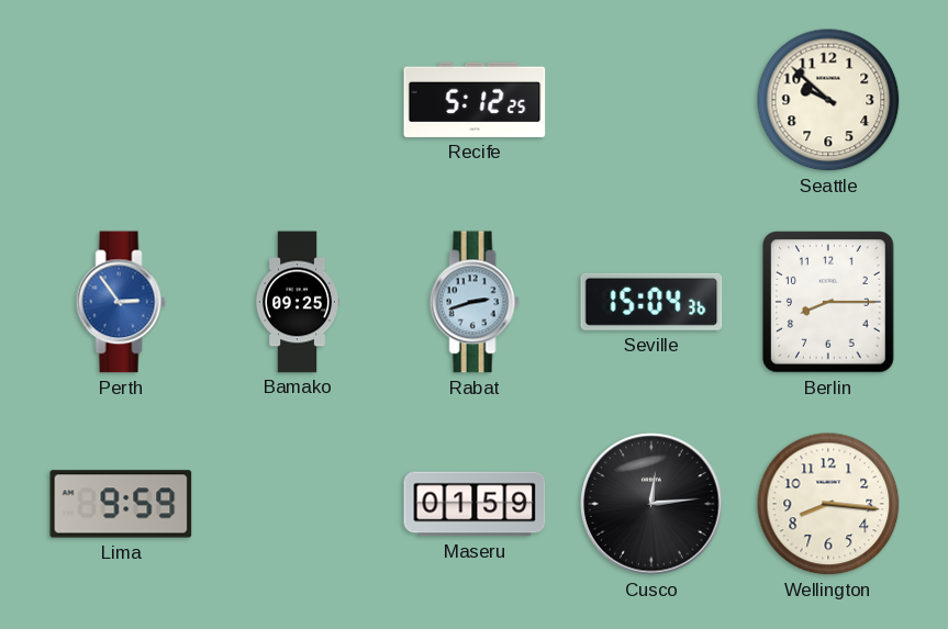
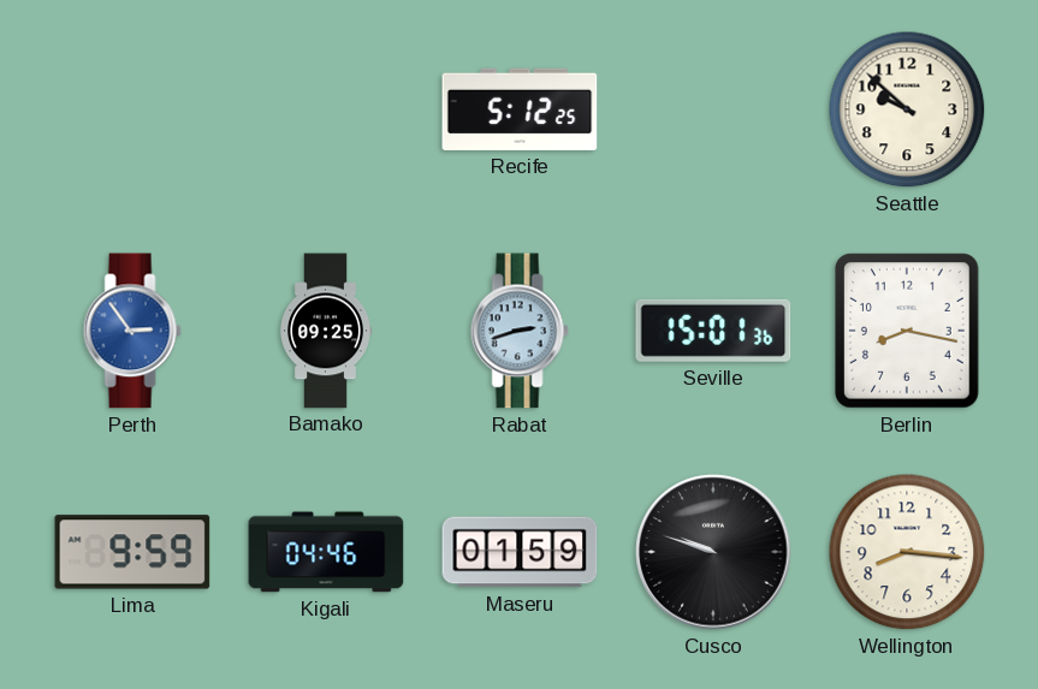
Seville: 15:04 -> 15:01
Berlin: 8:15 -> 8:17
Kigali: none -> 04:46
Cusco: 12:14 -> 9:48
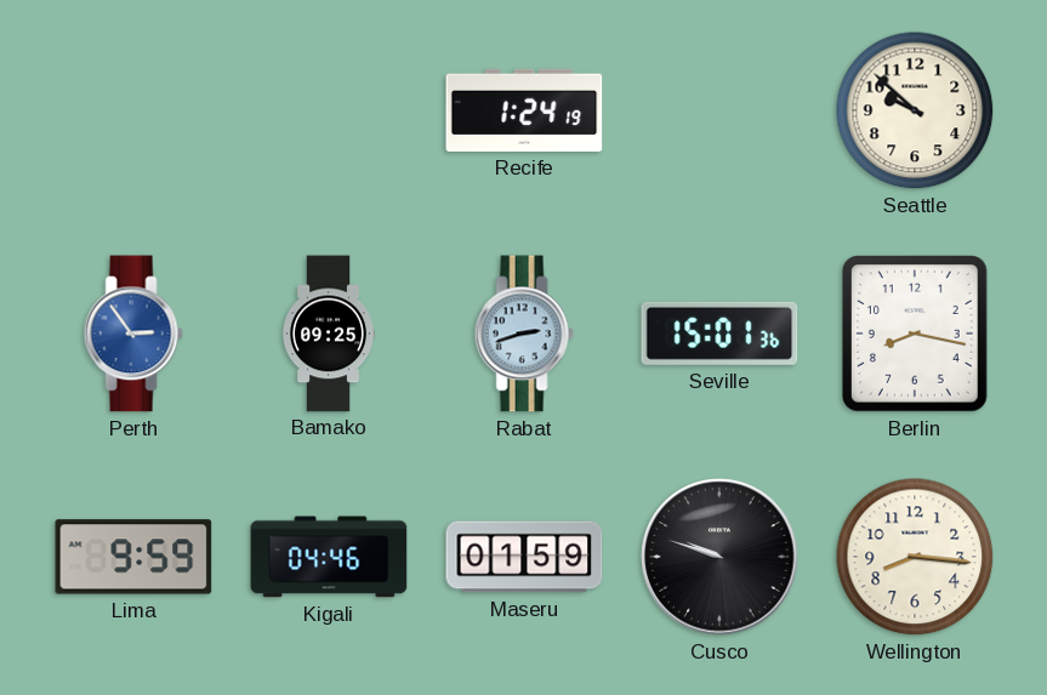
Recife: 5:12 -> 1:24
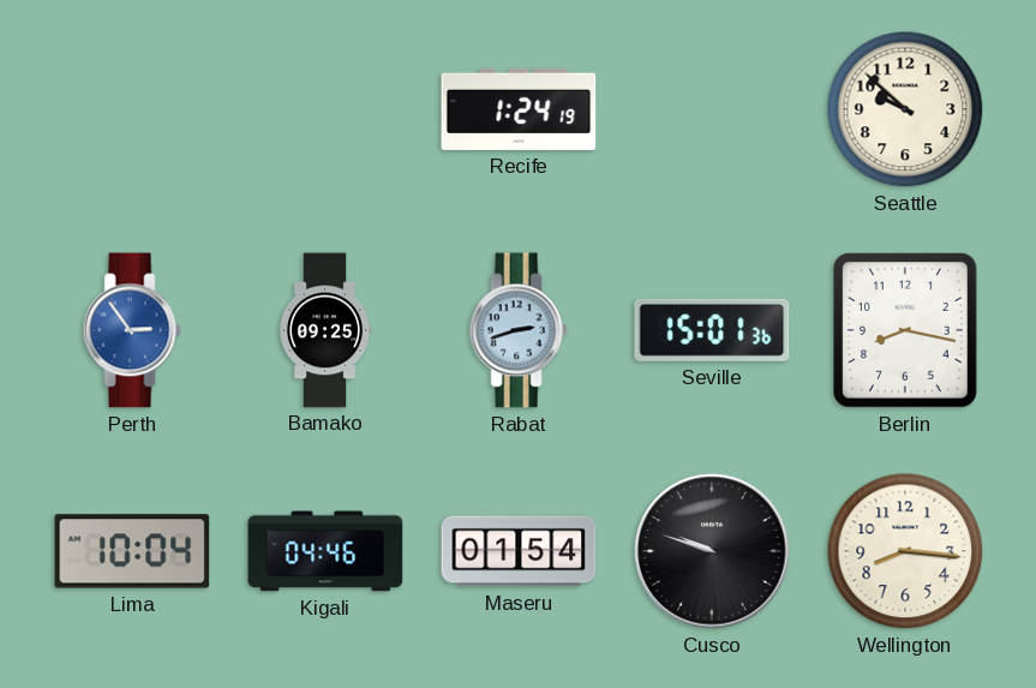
Lima: 9:59 -> 10:04
Maseru: 01:59 -> 01:54
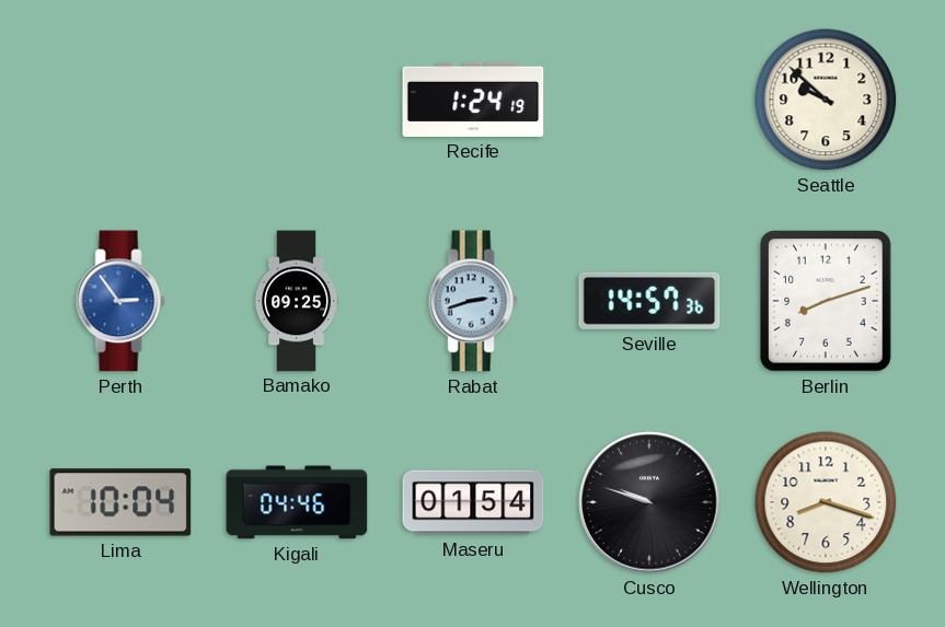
Seville: 15:01 -> 14:57
Berlin: 8:17 -> 8:12
Wellington: 8:16 -> 8:18
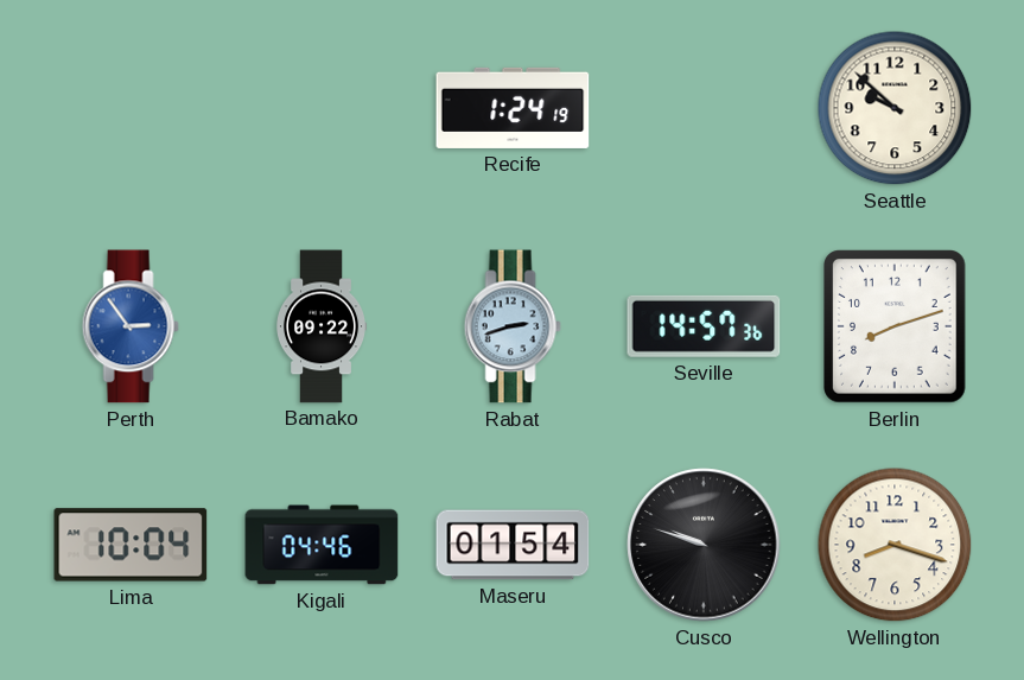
Bamako: 09:25 -> 09:22
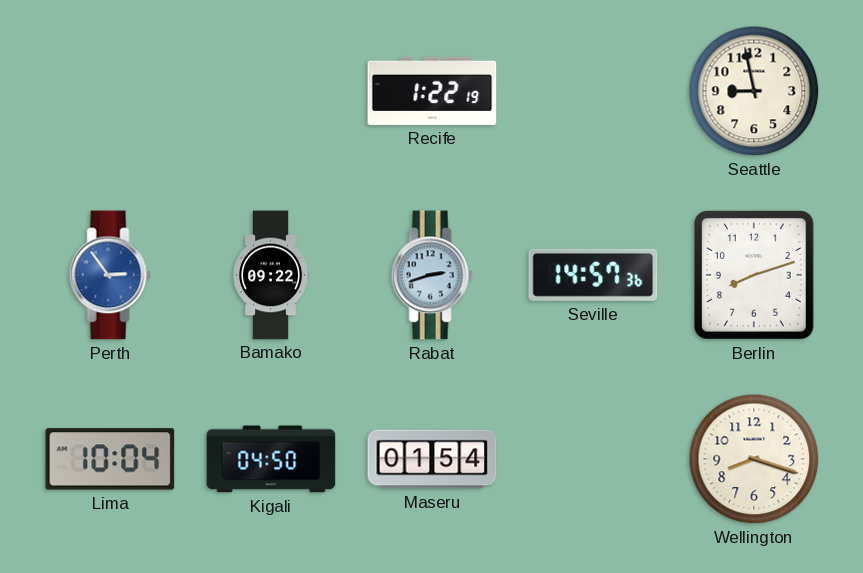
Recife: 1:24 -> 1:22
Seattle: 9:52 -> 8:58
Kigali: 04:46 -> 04:50
Cusco: 9:48 -> none
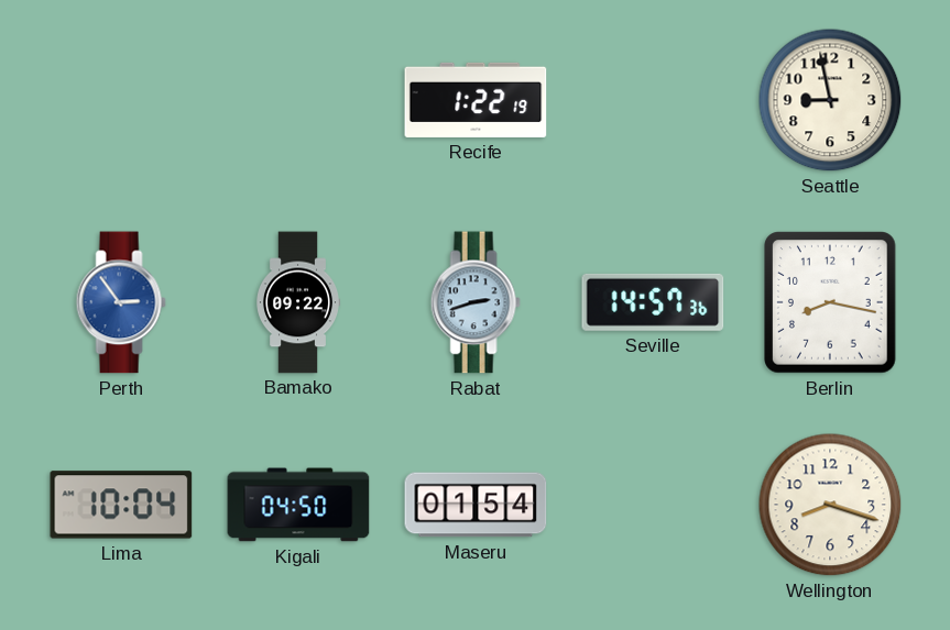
Berlin: 8:12 -> 8:17
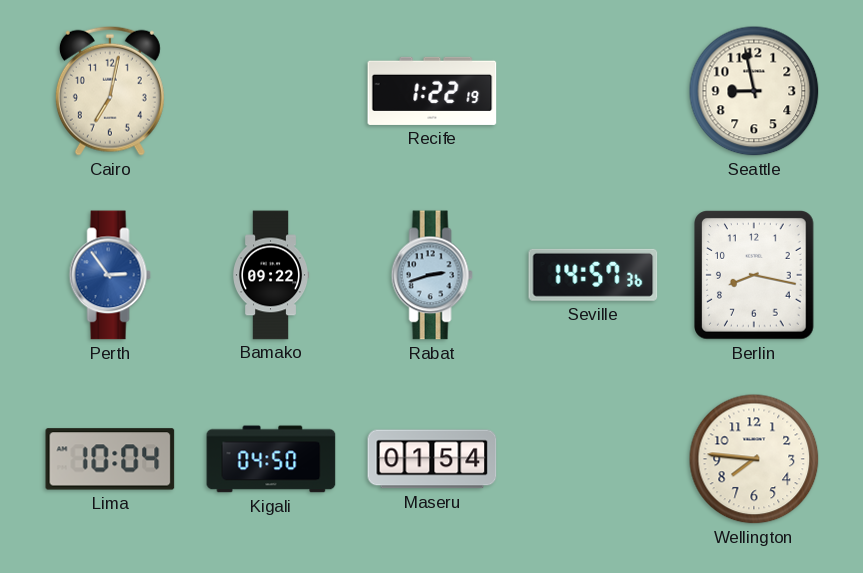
Cairo: none -> 7:02
Wellington: 8:18 -> 7:46
